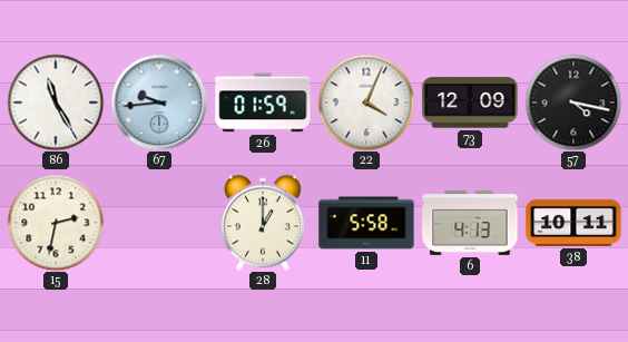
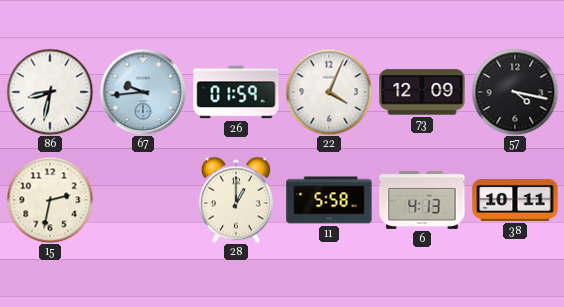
86: 11:25 -> 8:32
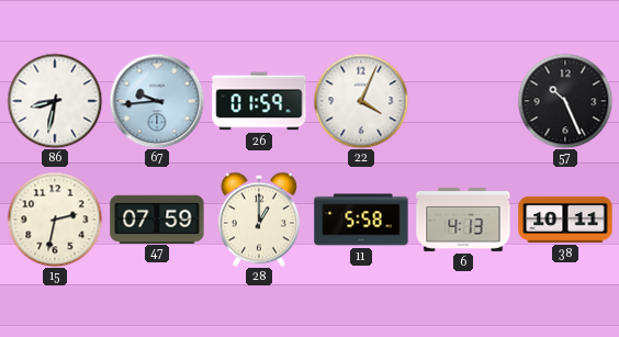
73: 12:09 -> none
57: 4:17 -> 10:26
47: none -> 07:59
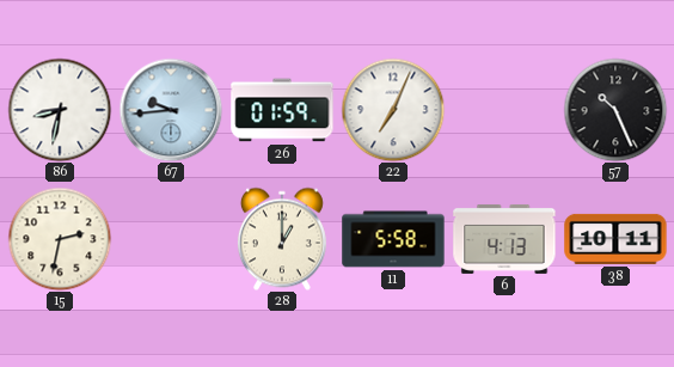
22: 4:04 -> 7:04
47: 07:59 -> none
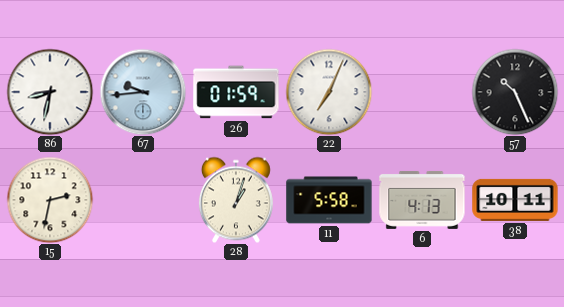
28: 1:00 -> 1:03
